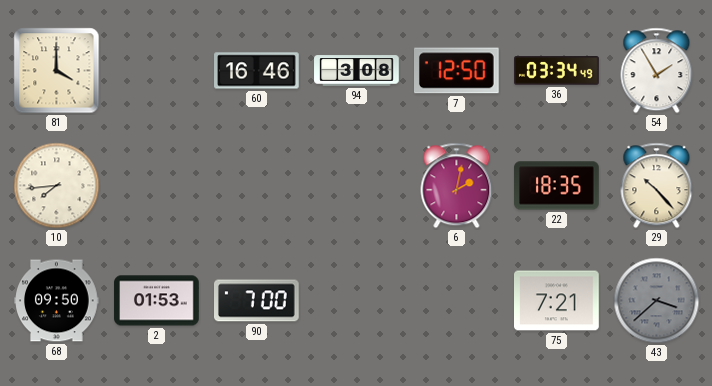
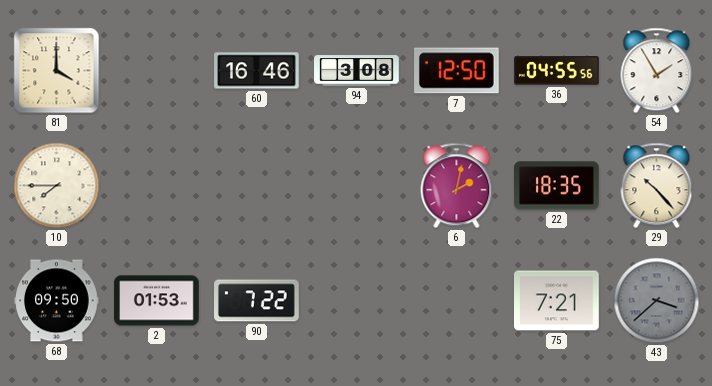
36: 03:34 -> 04:55
10: 7:44 -> 7:45
90: 7:00 -> 7:22
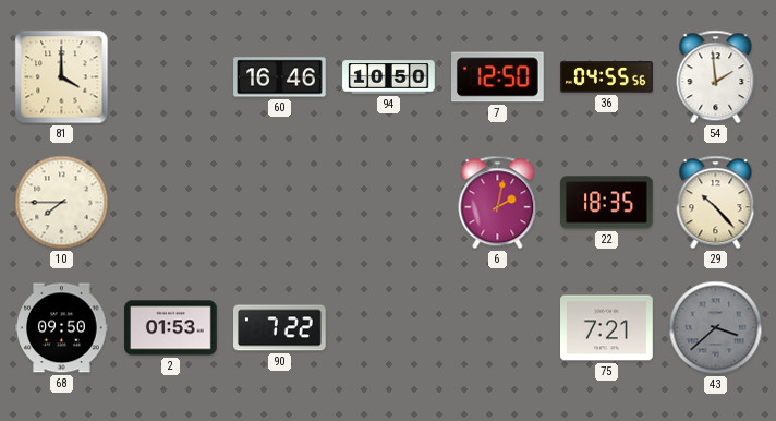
94: 3:08 -> 10:50
54: 1:55 -> 1:59
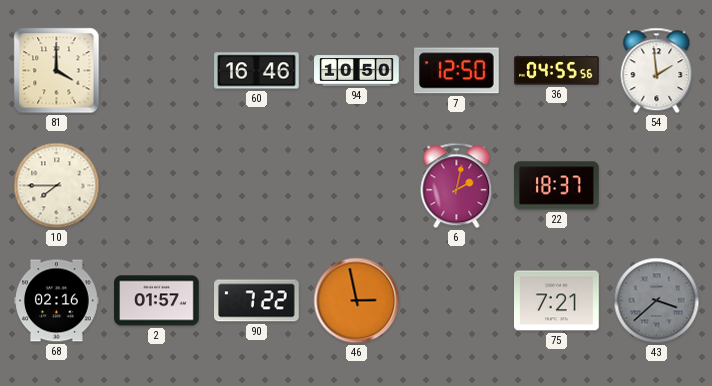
22: 18:35 -> 18:37
29: 10:23 -> none
68: 09:50 -> 02:16
2: 01:53 -> 01:57
46: none -> 2:58
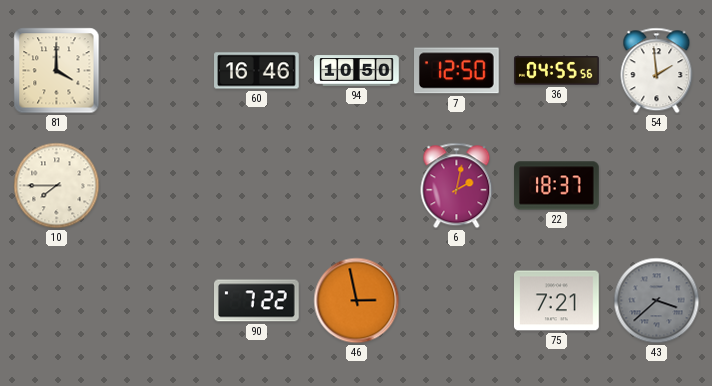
68: 02:16 -> none
2: 01:57 -> none
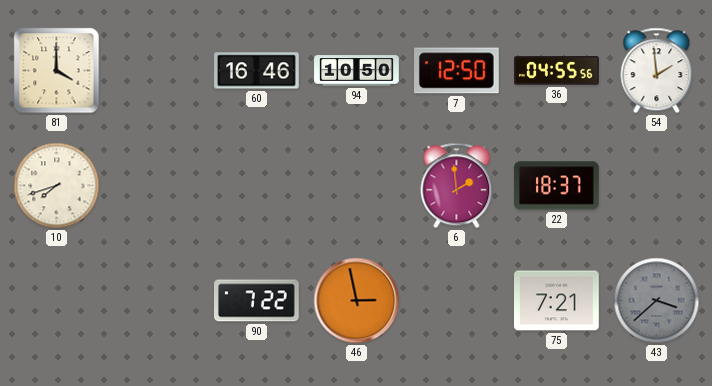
10: 7:45 -> 7:42
6: 2:02 -> 1:59
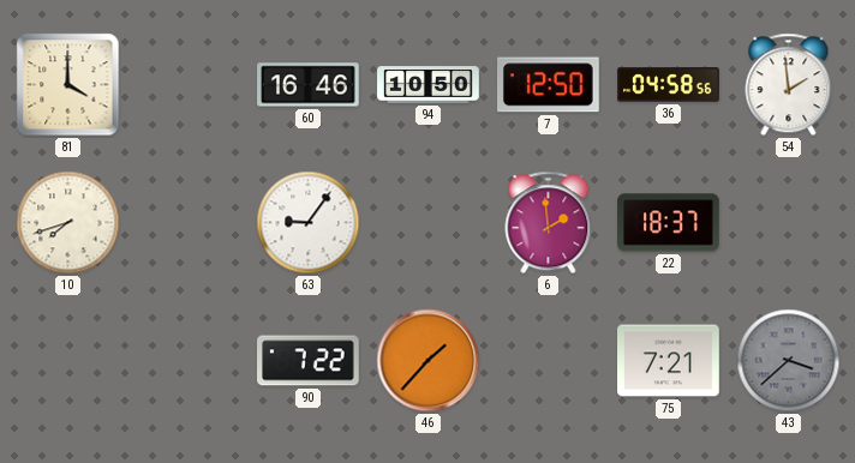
36: 04:55 -> 04:58
63: none -> 9:06
46: 2:58 -> 1:37
